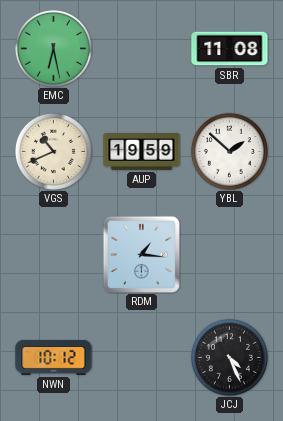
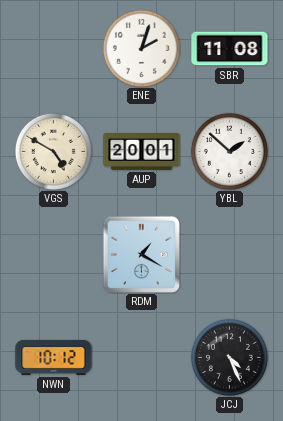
EMC: 6:28 -> none
ENE: none -> 2:03
VGS: 10:41 -> 4:50
AUP: 19:59 -> 20:01
RDM: 1:16 -> 1:20
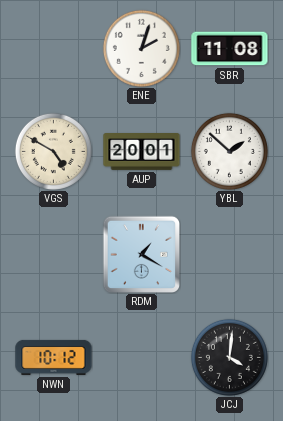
JCJ: 4:26 -> 4:01
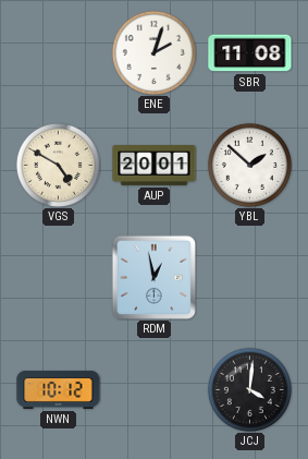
RDM: 1:20 -> 12:58
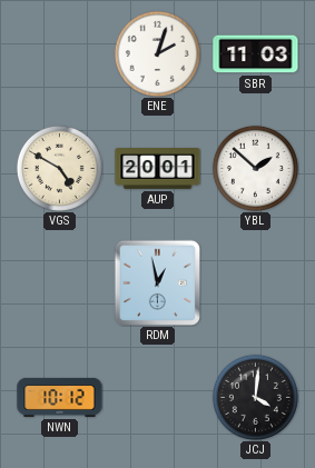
SBR: 11:08 -> 11:03
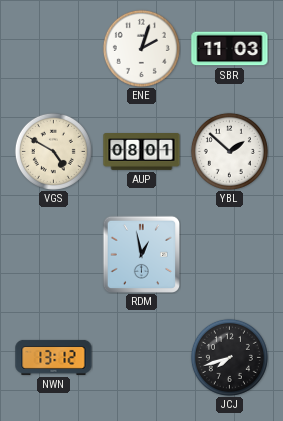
AUP: 20:01 -> 08:01
NWN: 10:12 -> 13:12
JCJ: 4:01 -> 7:42
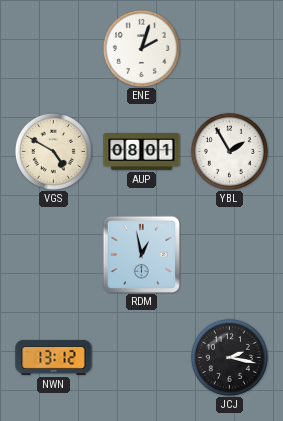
SBR: 11:03 -> none
YBL: 1:52 -> 1:55
JCJ: 7:42 -> 2:17
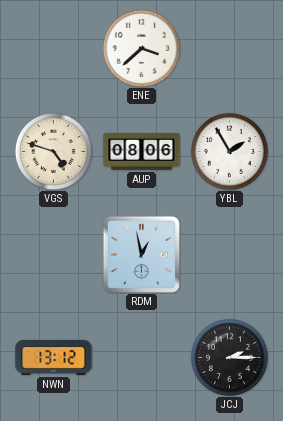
ENE: 2:03 -> 3:38
VGS: 4:50 -> 4:48
AUP: 08:01 -> 08:06
JCJ: 2:17 -> 2:15
